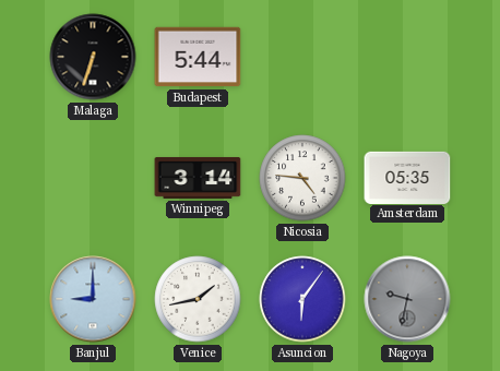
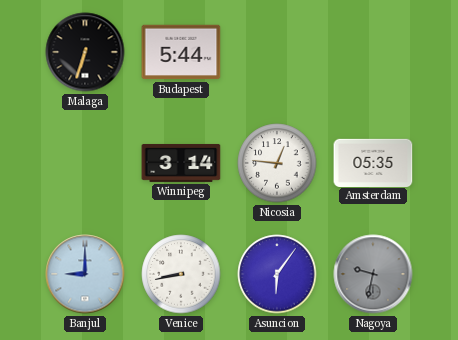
Nicosia: 4:46 -> 12:46
Venice: 1:43 -> 8:43
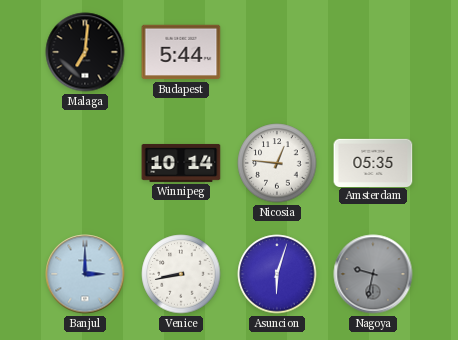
Malaga: 6:33 -> 7:01
Winnipeg: 3:14 -> 10:14
Banjul: 9:00 -> 3:00
Asuncion: 6:06 -> 6:03
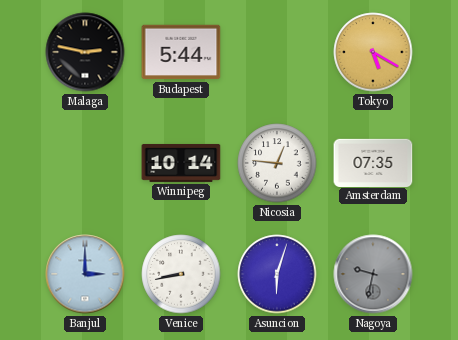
Malaga: 7:01 -> 2:47
Tokyo: none -> 5:20
Amsterdam: 05:35 -> 07:35
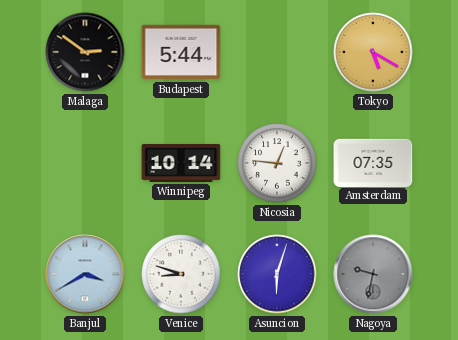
Malaga: 2:47 -> 2:51
Banjul: 3:00 -> 3:40
Venice: 8:43 -> 8:48
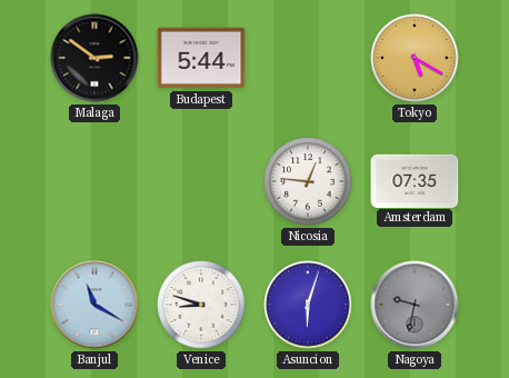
Winnipeg: 10:14 -> none
Banjul: 3:40 -> 11:20
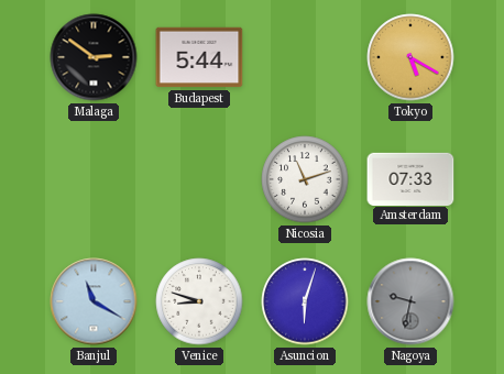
Nicosia: 12:46 -> 11:12
Amsterdam: 07:35 -> 07:33
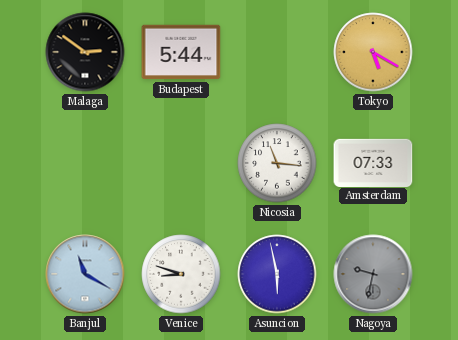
Nicosia: 11:12 -> 11:16
Asuncion: 6:03 -> 5:58
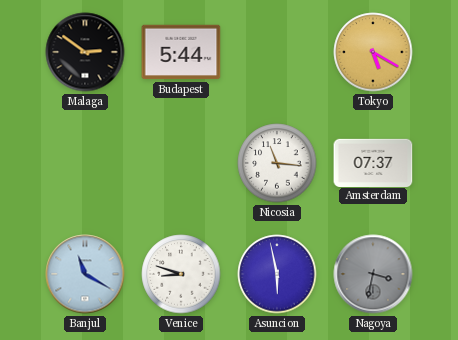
Amsterdam: 07:33 -> 07:37
Nagoya: 9:32 -> 3:32
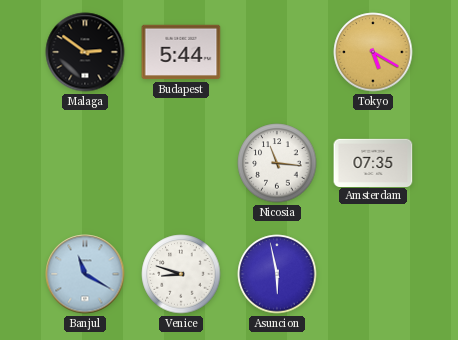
Amsterdam: 07:37 -> 07:35
Nagoya: 3:32 -> none
